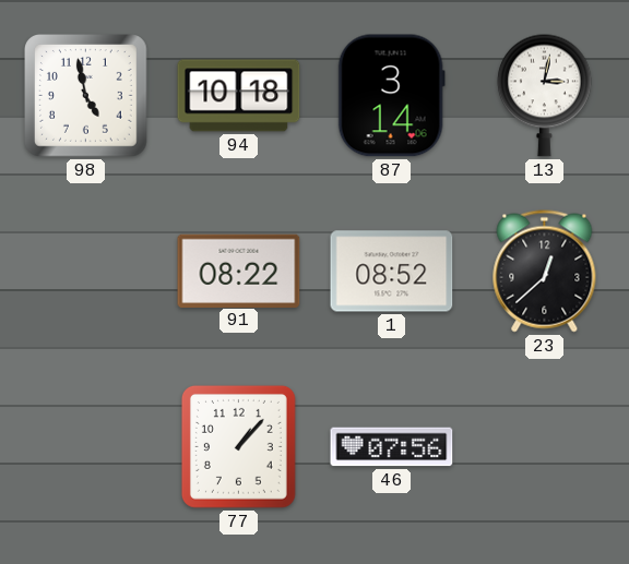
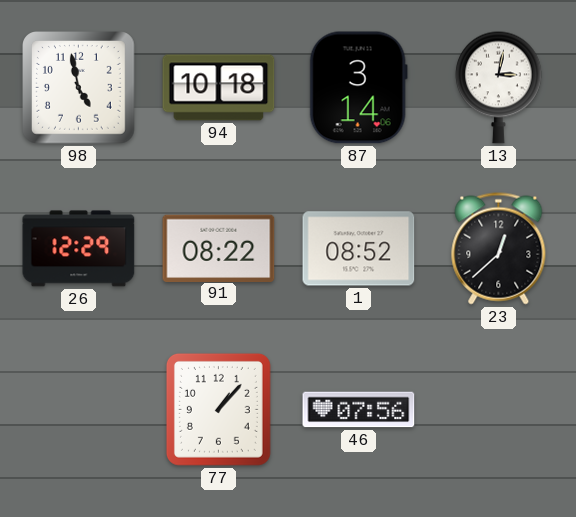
26: none -> 12:29
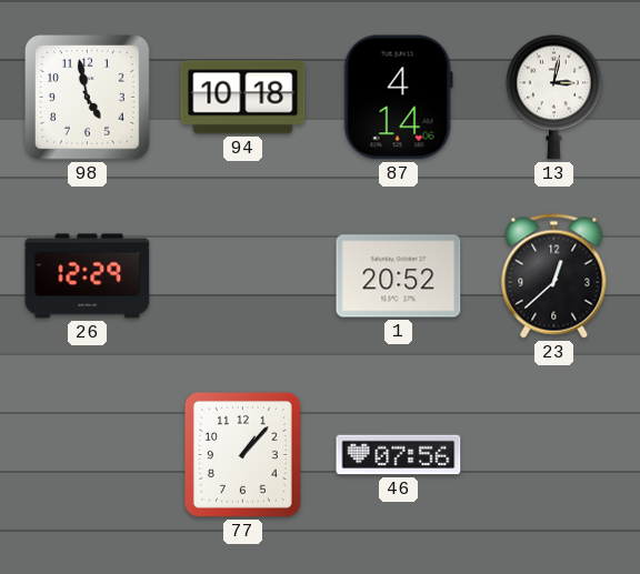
87: 3:14 -> 4:14
91: 08:22 -> none
1: 08:52 -> 20:52
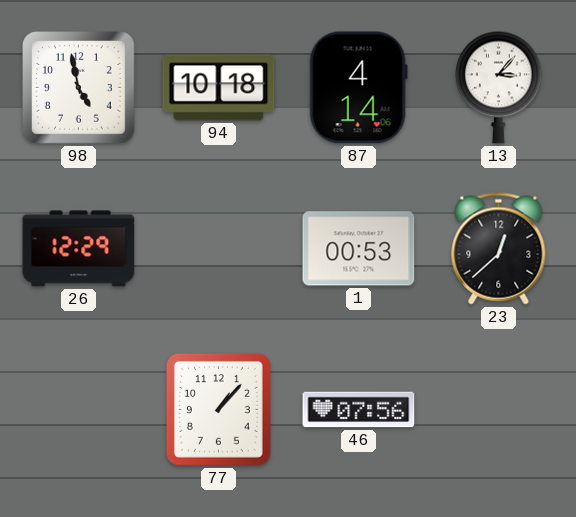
13: 3:02 -> 3:07
1: 20:52 -> 00:53
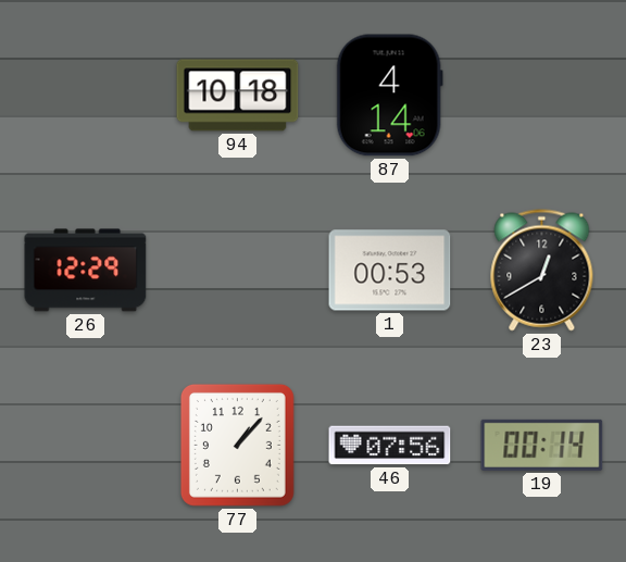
98: 4:58 -> none
13: 3:07 -> none
23: 12:38 -> 12:40
19: none -> 00:14
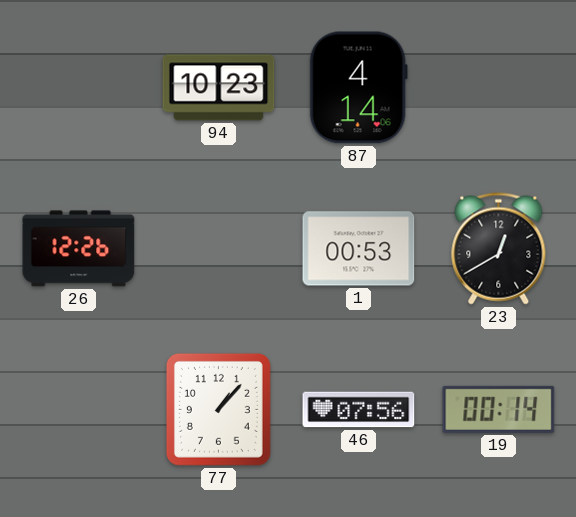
94: 10:18 -> 10:23
26: 12:29 -> 12:26
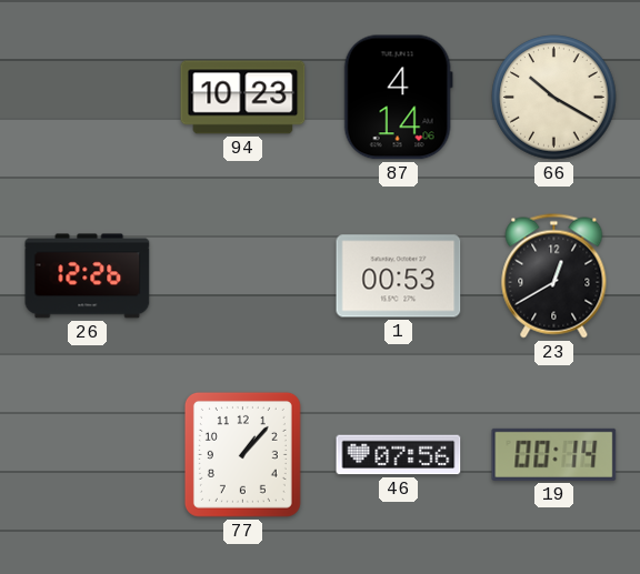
66: none -> 10:20
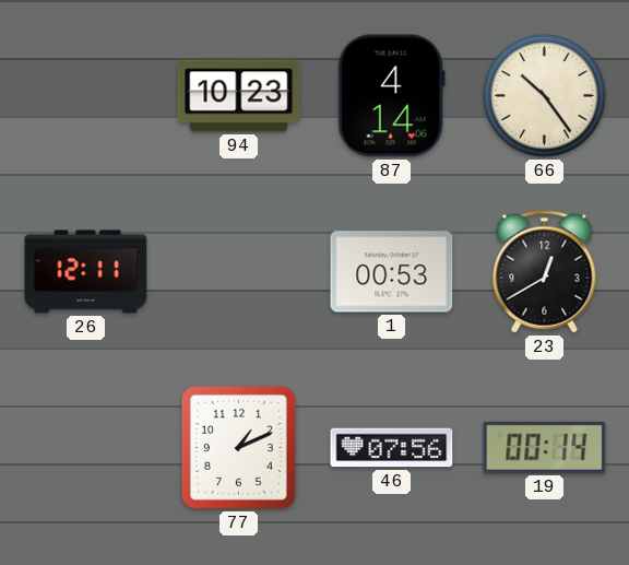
66: 10:20 -> 10:24
26: 12:26 -> 12:11
77: 1:07 -> 1:11
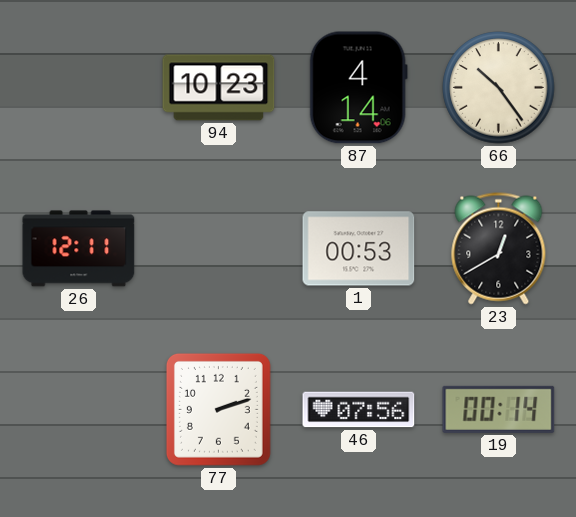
77: 1:11 -> 2:12
